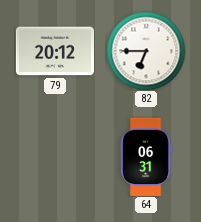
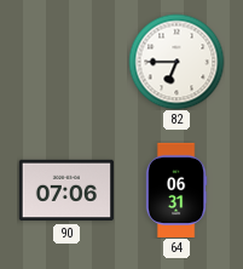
79: 20:12 -> none
90: none -> 07:06
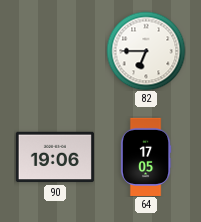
90: 07:06 -> 19:06
64: 06:31 -> 17:05
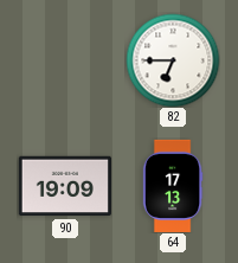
90: 19:06 -> 19:09
64: 17:05 -> 17:13
